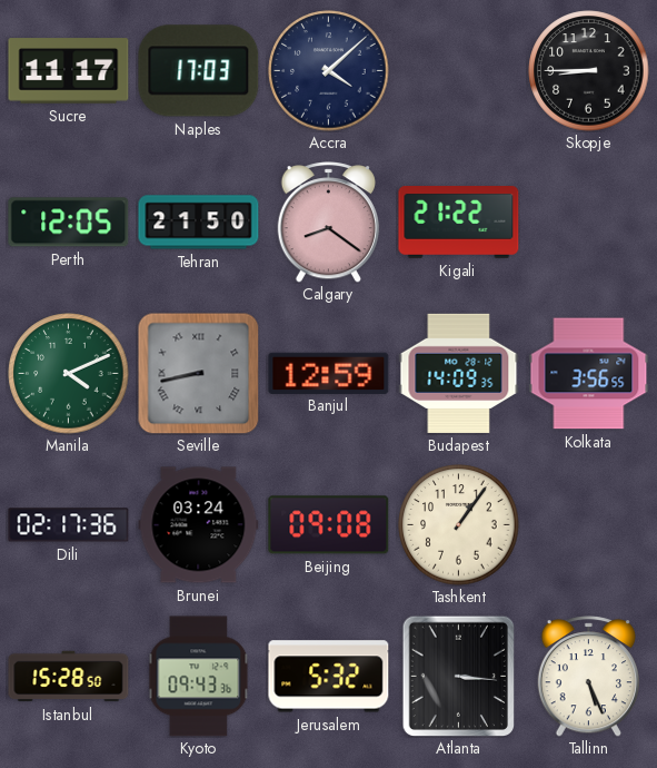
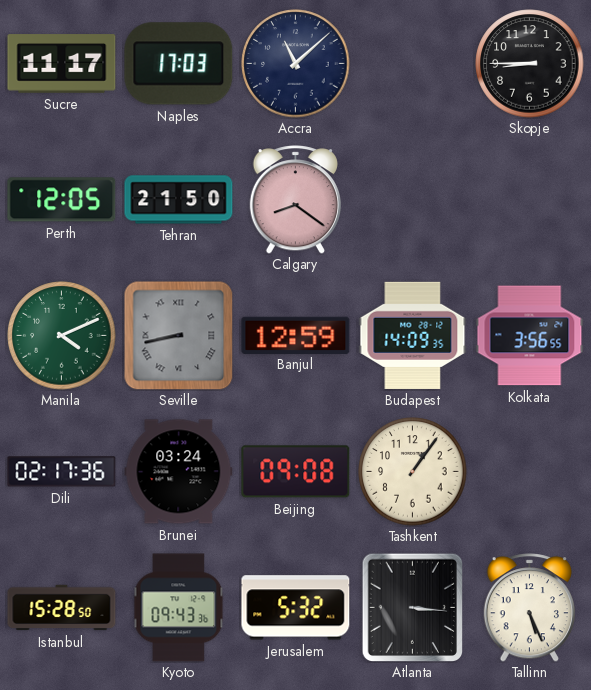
Accra: 4:08 -> 11:08
Kigali: 21:22 -> none
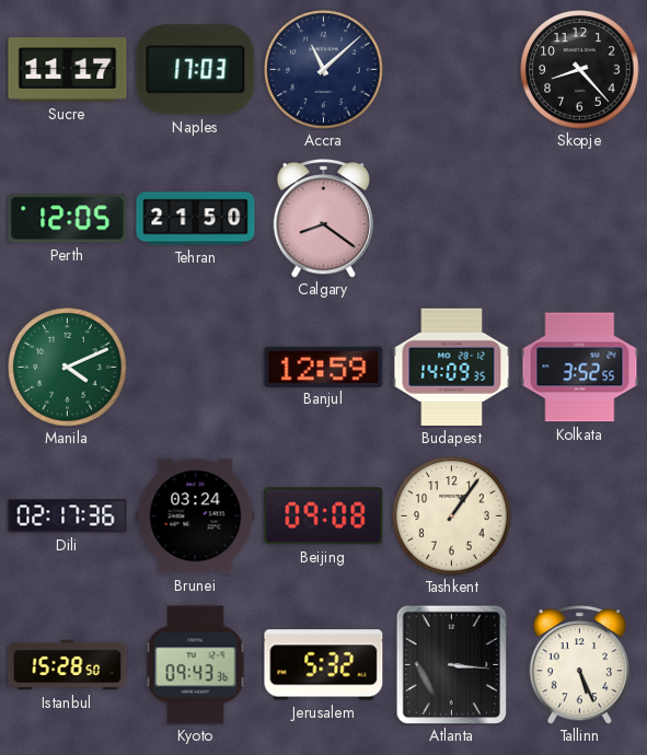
Skopje: 8:45 -> 8:23
Seville: 8:43 -> none
Kolkata: 3:56 -> 3:52
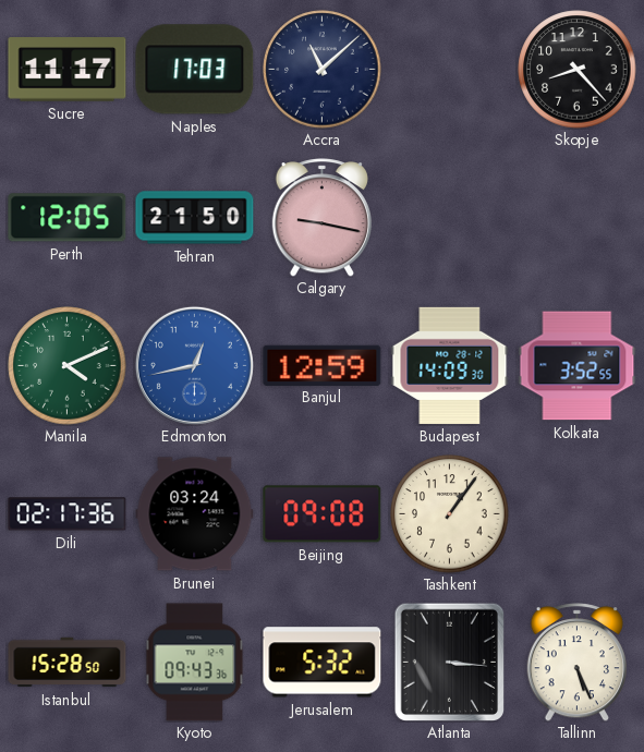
Calgary: 8:21 -> 9:17
Edmonton: none -> 12:43
Budapest: 14:09:35 -> 14:09:30
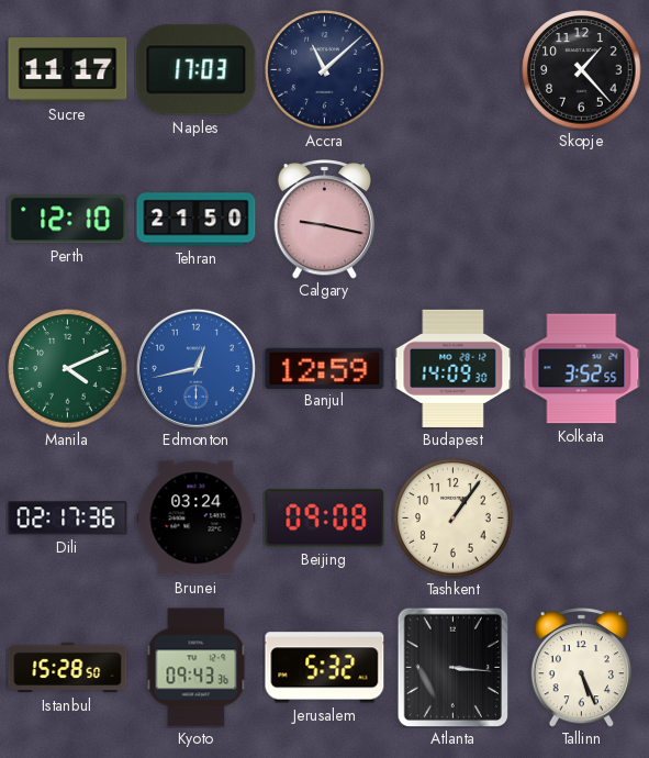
Skopje: 8:23 -> 1:23
Perth: 12:05 -> 12:10
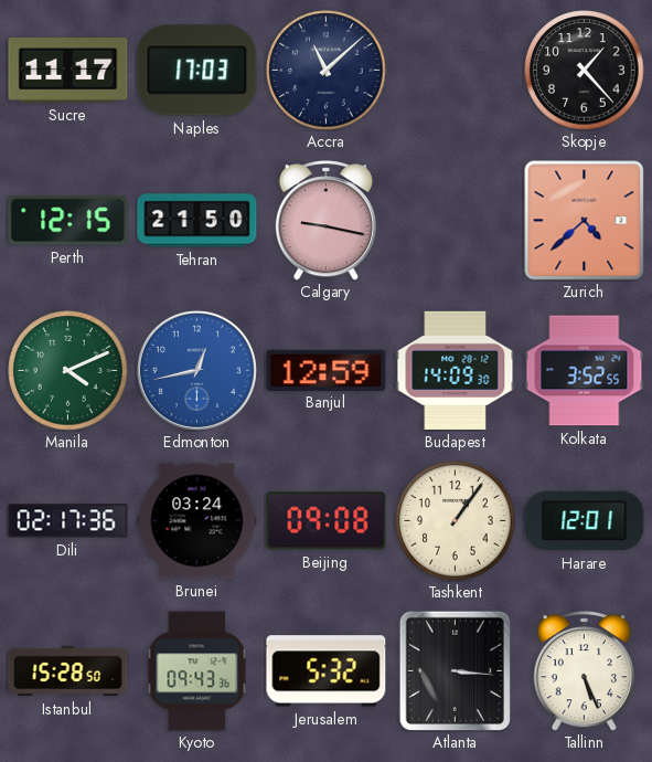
Perth: 12:10 -> 12:15
Zurich: none -> 4:38
Harare: none -> 12:01
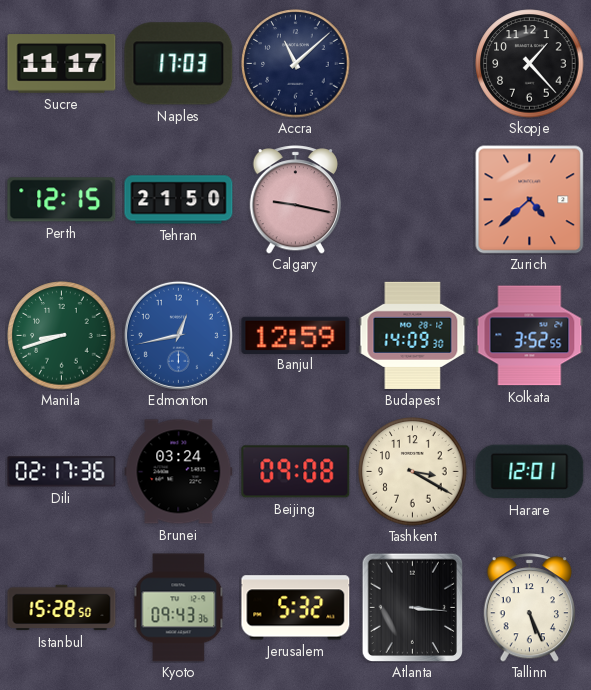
Manila: 4:11 -> 8:42
Tashkent: 1:06 -> 3:20
